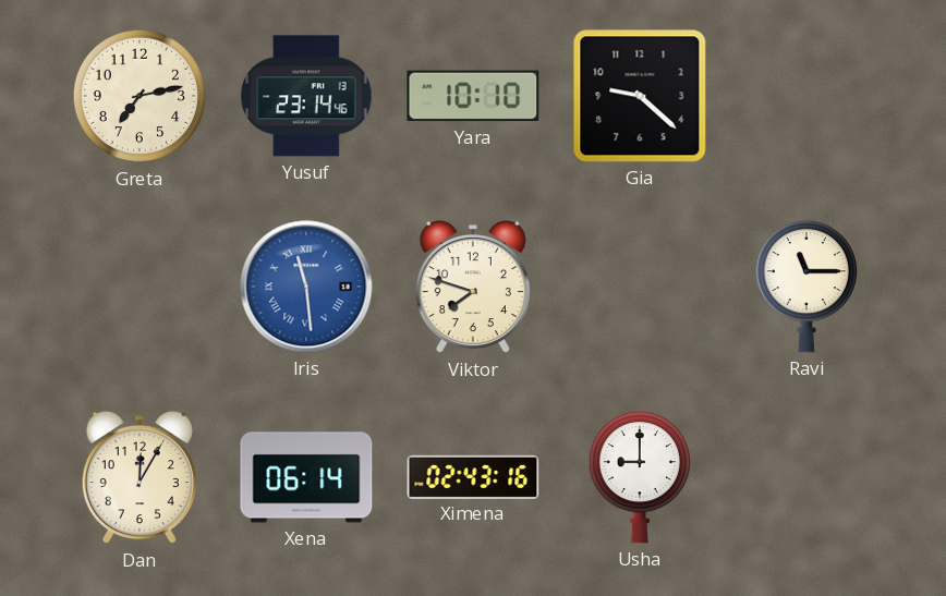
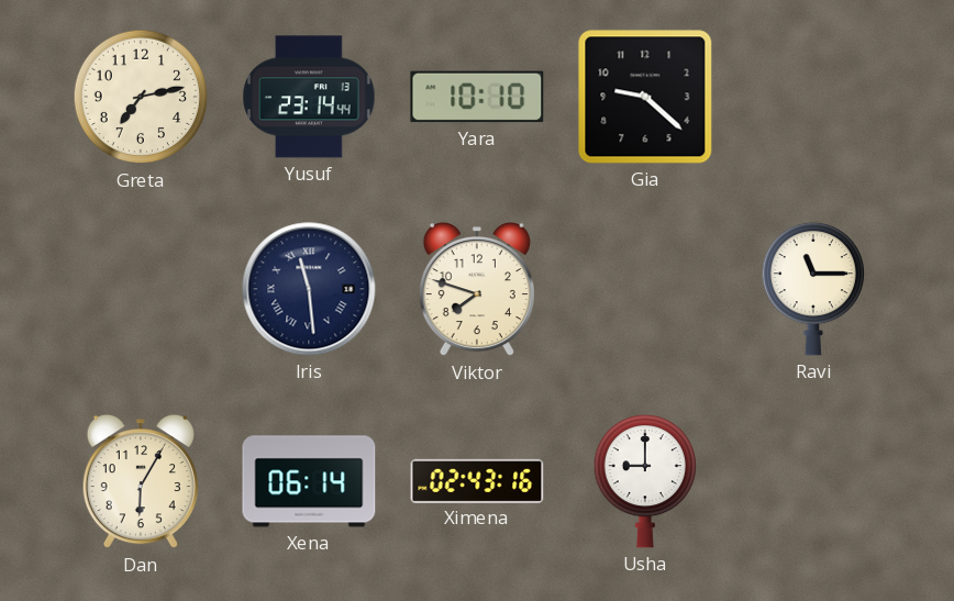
Yusuf: 23:14:46 -> 23:14:44
Iris dial: blue -> navy
Dan: 12:05 -> 6:05
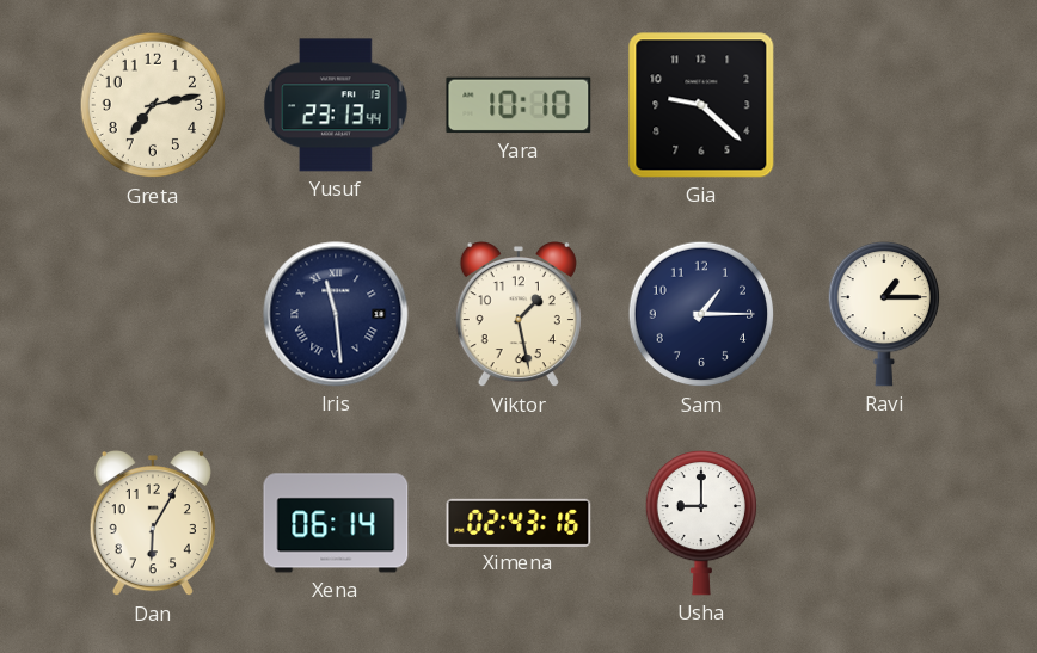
Yusuf: 23:14 -> 23:13
Viktor: 7:48 -> 1:28
Sam: none -> 1:15
Ravi: 11:15 -> 1:15
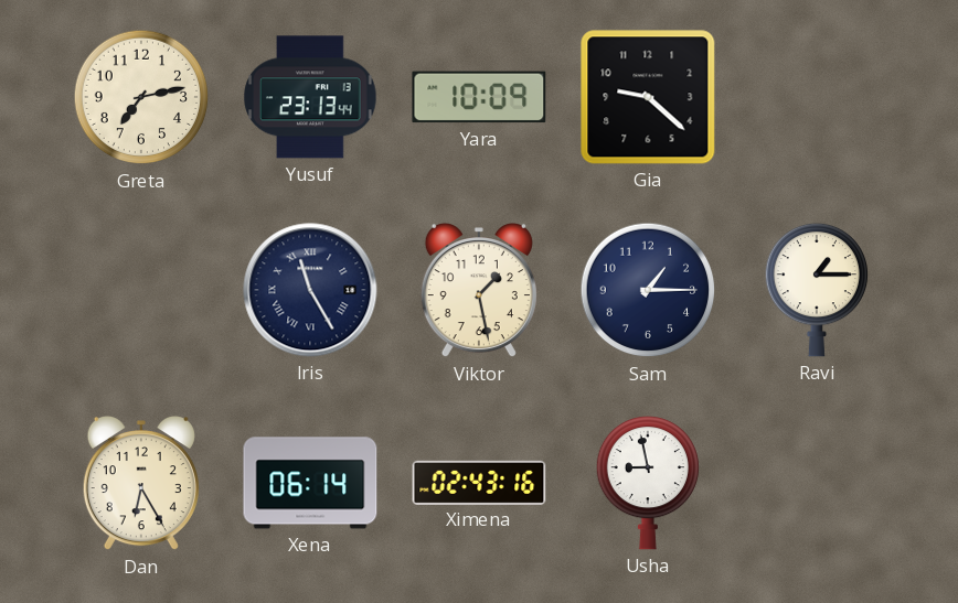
Yara: 10:10 -> 10:09
Iris: 11:29 -> 11:25
Dan: 6:05 -> 6:25
Usha: 9:00 -> 8:58
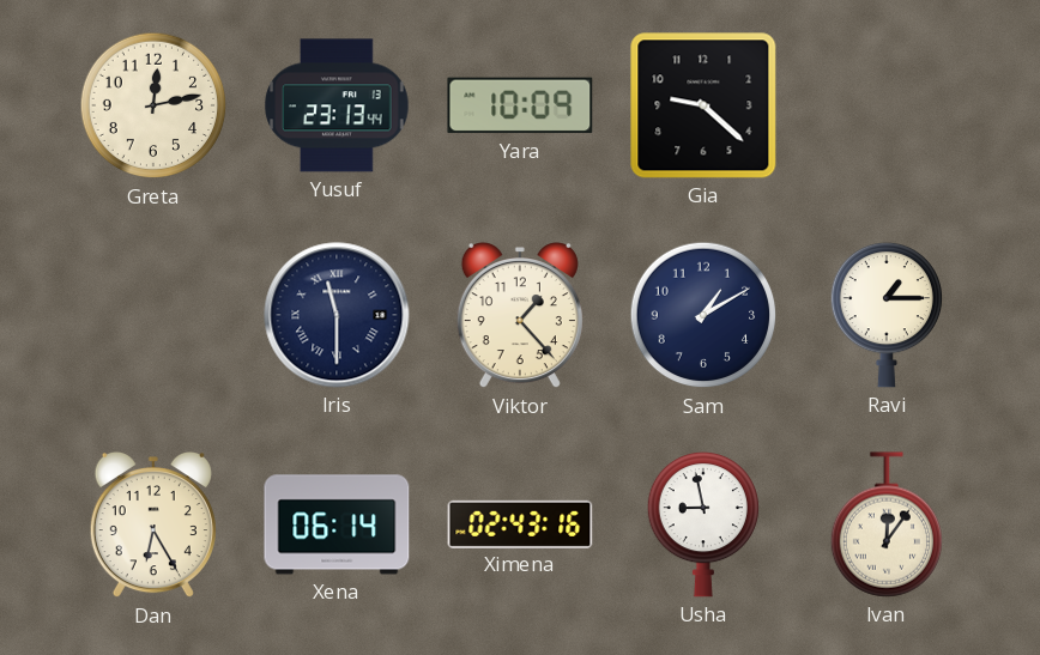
Greta: 7:13 -> 12:13
Iris: 11:25 -> 11:30
Viktor: 1:28 -> 1:23
Sam: 1:15 -> 1:10
Ivan: none -> 12:06
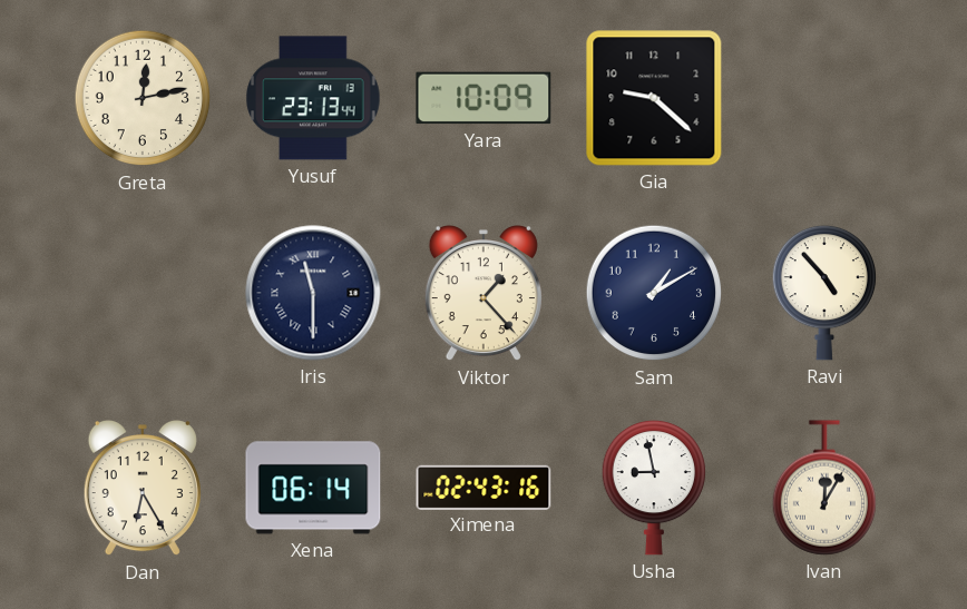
Ravi: 1:15 -> 4:53
Ivan: 12:06 -> 12:05
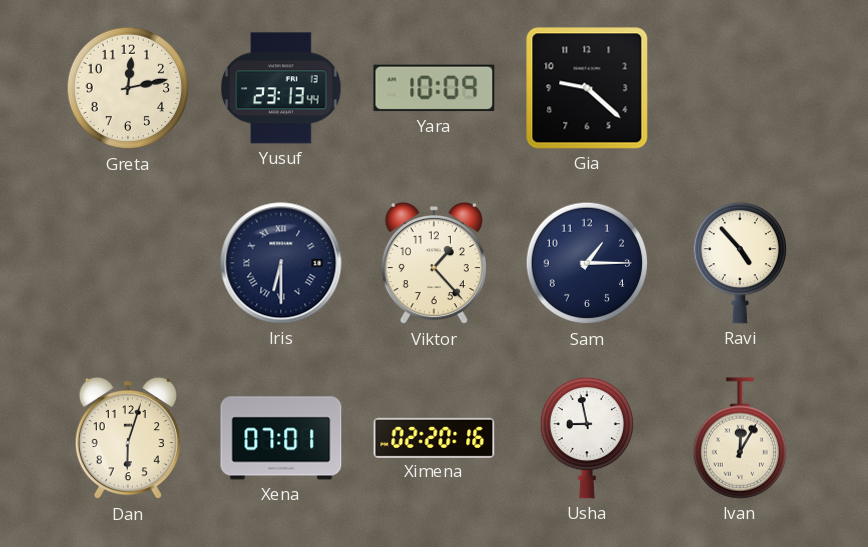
Iris: 11:30 -> 6:30
Sam: 1:10 -> 1:15
Dan: 6:25 -> 6:03
Xena: 06:14 -> 07:01
Ximena: 02:43 -> 02:20
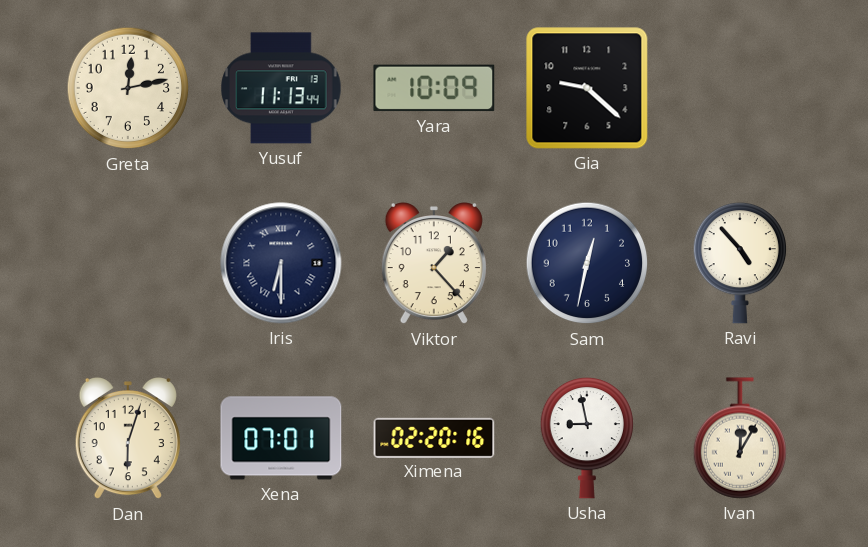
Yusuf: 23:13 -> 11:13
Sam: 1:15 -> 12:32
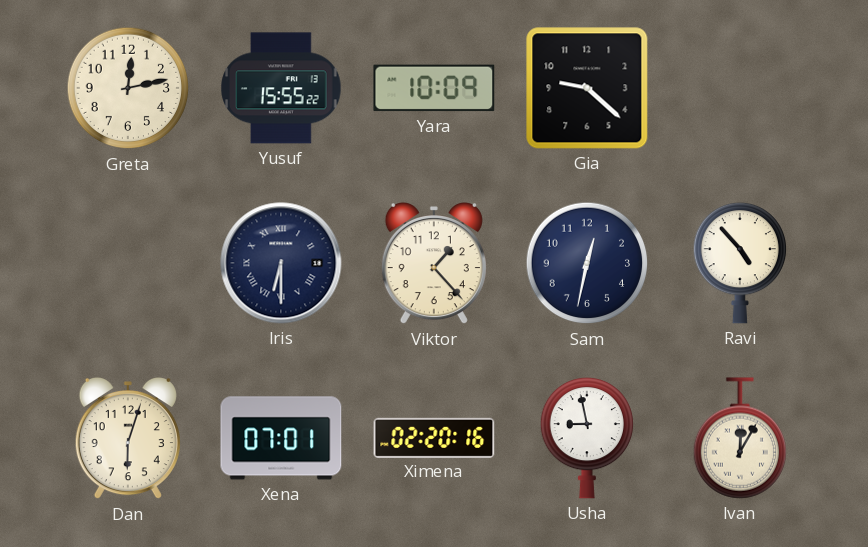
Yusuf: 11:13 -> 15:55
